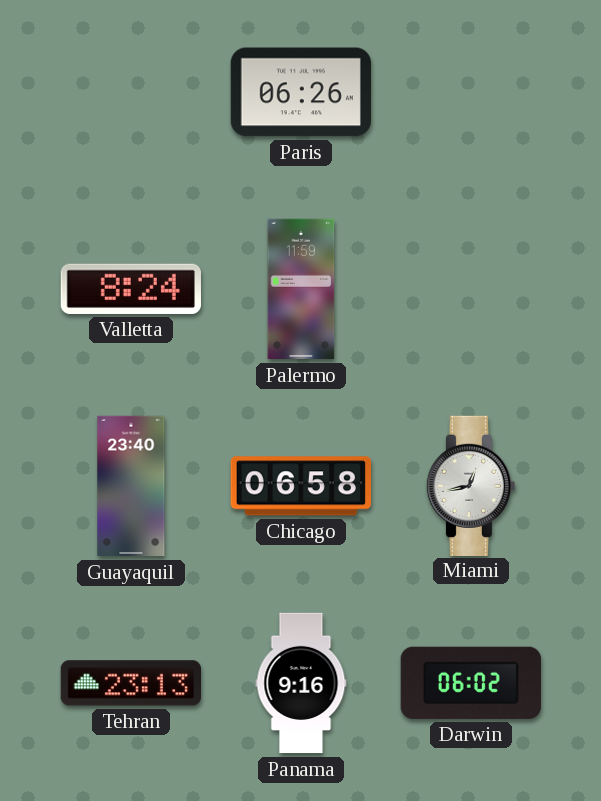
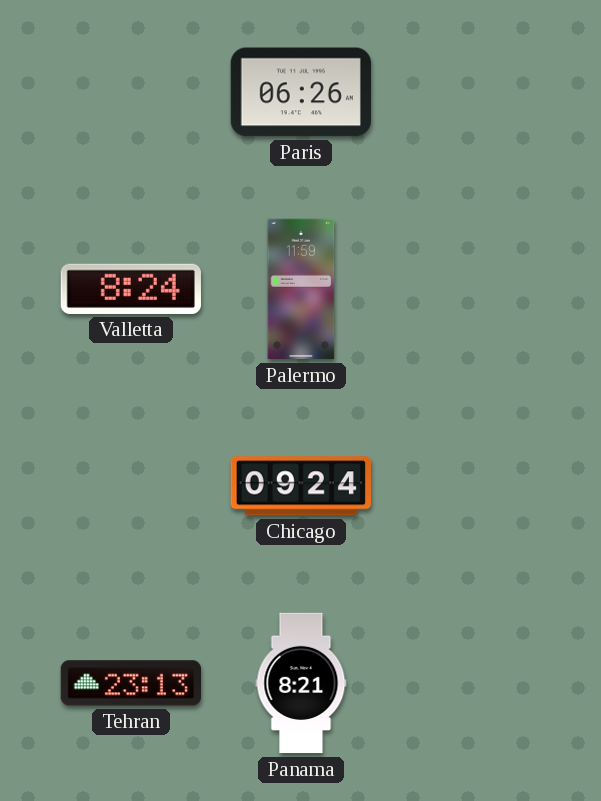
Guayaquil: 23:40 -> none
Chicago: 06:58 -> 09:24
Miami: 12:43 -> none
Panama: 9:16 -> 8:21
Darwin: 06:02 -> none
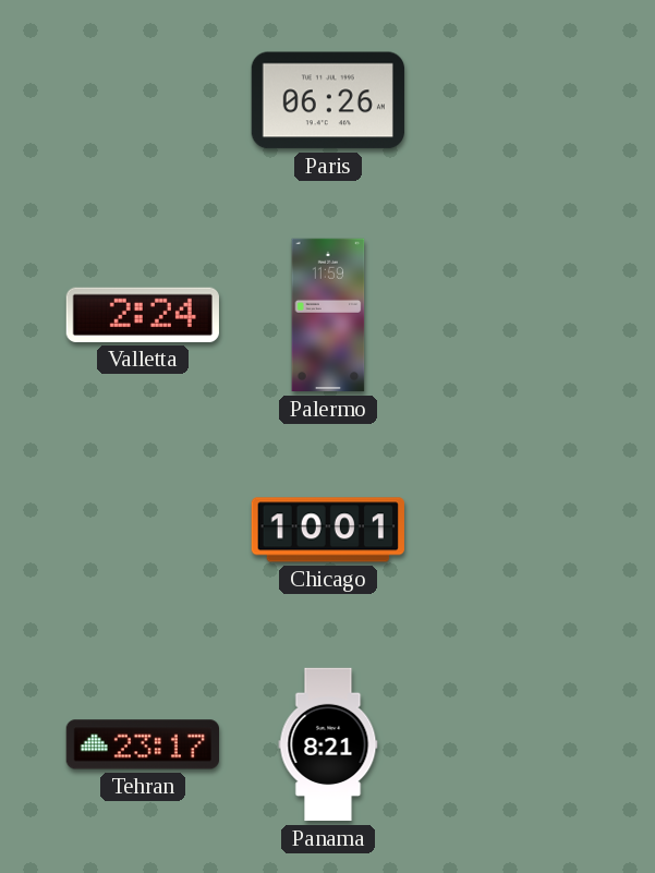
Valletta: 8:24 -> 2:24
Chicago: 09:24 -> 10:01
Tehran: 23:13 -> 23:17
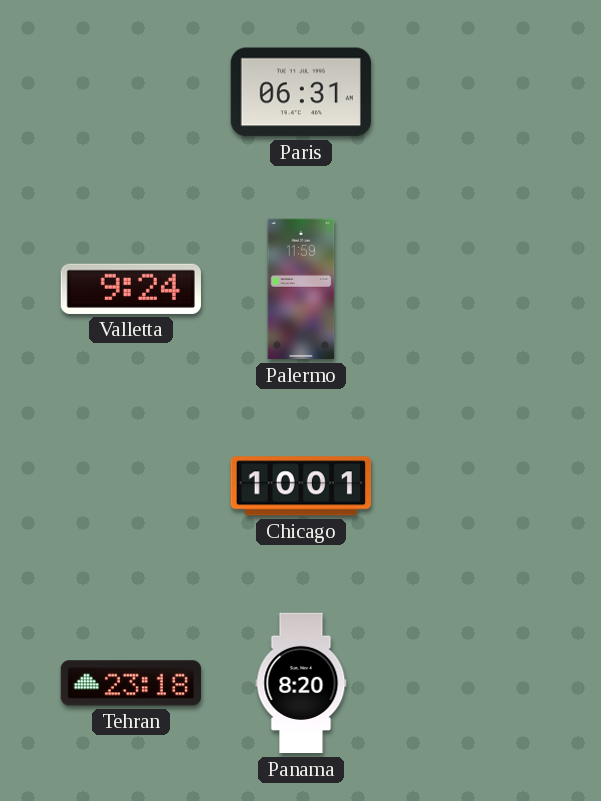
Paris: 06:26 -> 06:31
Valletta: 2:24 -> 9:24
Tehran: 23:17 -> 23:18
Panama: 8:21 -> 8:20
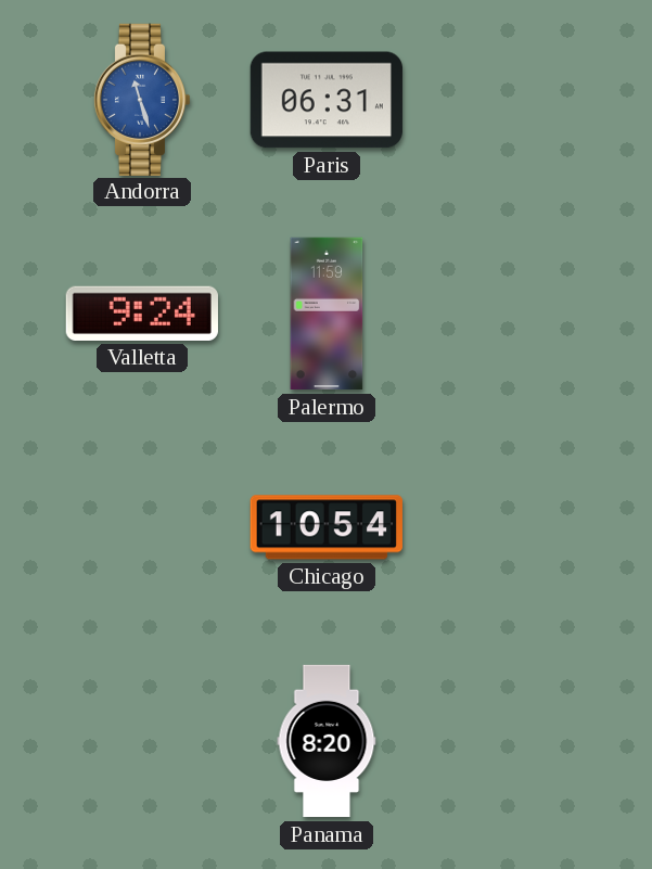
Andorra: none -> 11:27
Chicago: 10:01 -> 10:54
Tehran: 23:18 -> none
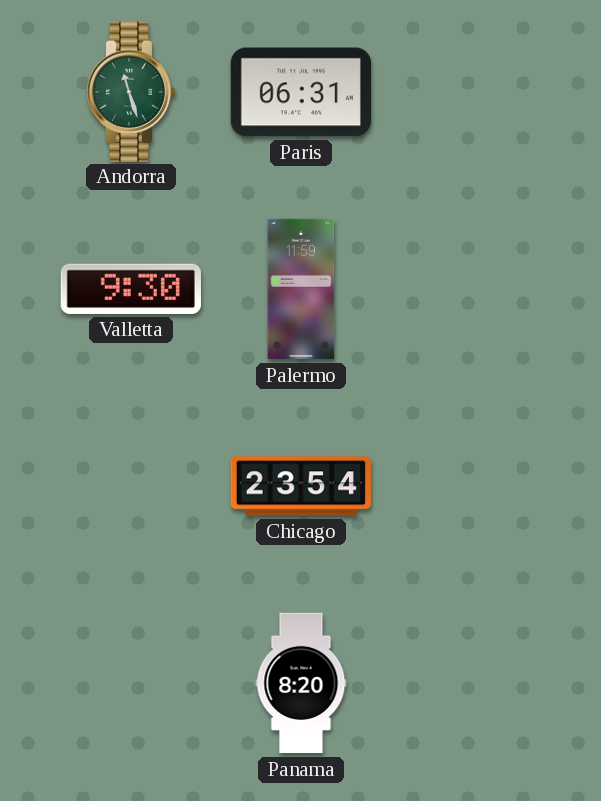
Andorra dial: blue -> green
Valletta: 9:24 -> 9:30
Chicago: 10:54 -> 23:54
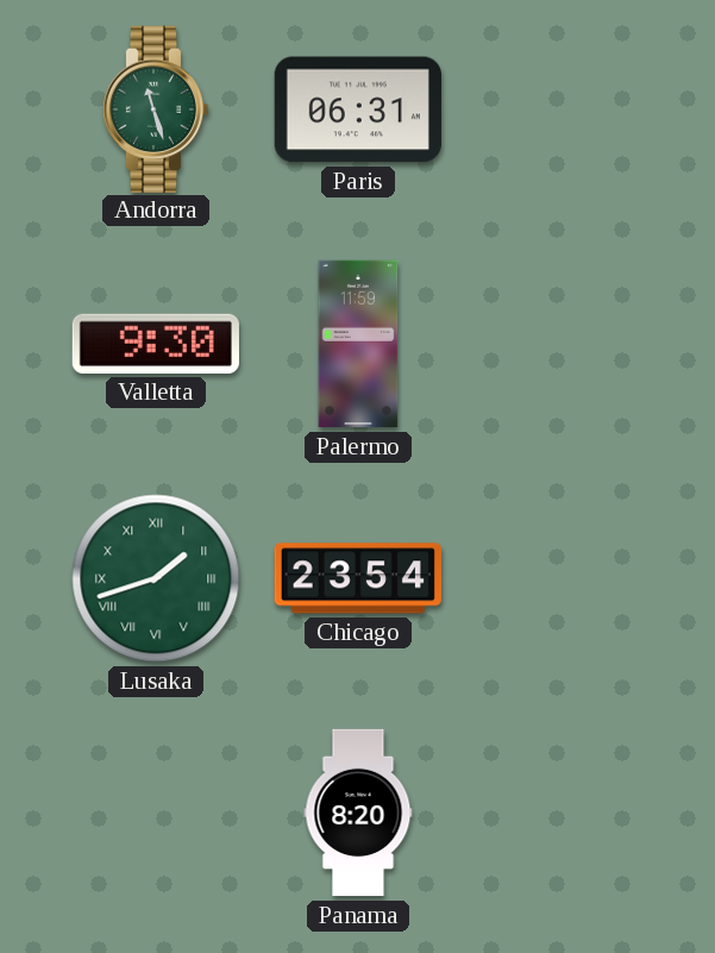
Lusaka: none -> 1:42
